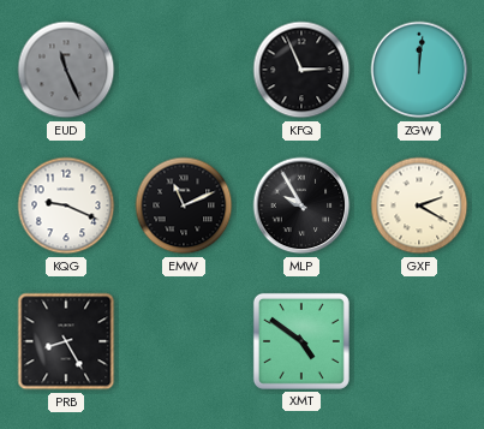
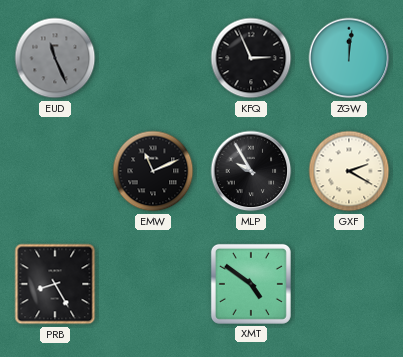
KQG: 9:19 -> none
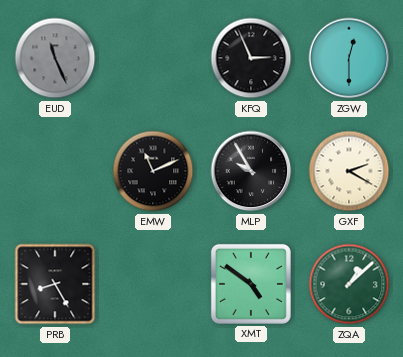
ZGW: 12:01 -> 12:30
ZQA: none -> 1:08
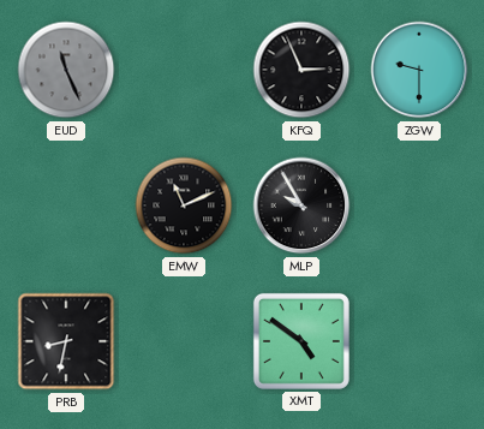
ZGW: 12:30 -> 9:30
GXF: 2:20 -> none
PRB: 8:25 -> 8:32
ZQA: 1:08 -> none
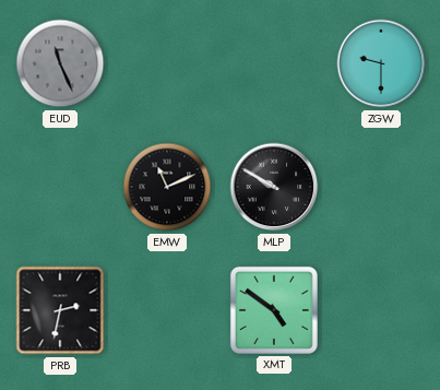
KFQ: 2:56 -> none
MLP: 9:55 -> 9:50
PRB: 8:32 -> 2:32
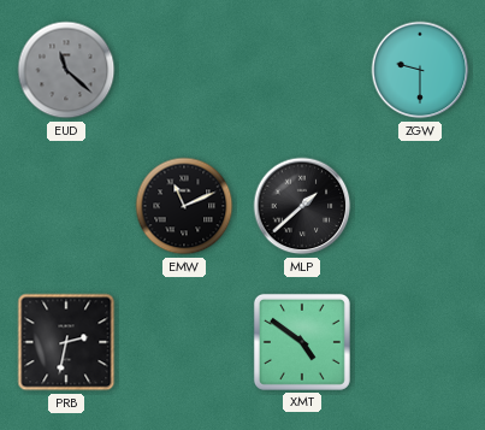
EUD: 11:26 -> 11:22
MLP: 9:50 -> 1:38
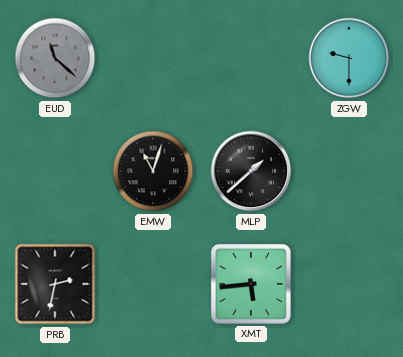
EMW: 11:11 -> 11:03
XMT: 4:51 -> 5:44
